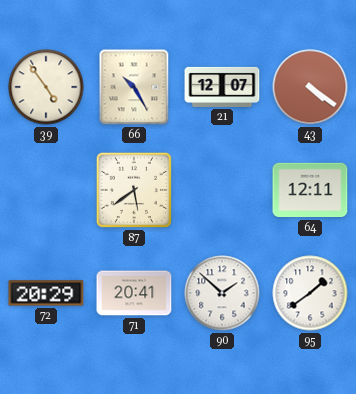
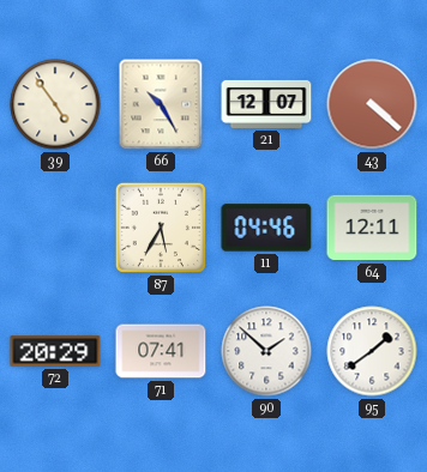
43: 4:21 -> 4:22
87: 5:39 -> 5:35
11: none -> 04:46
71: 20:41 -> 07:41
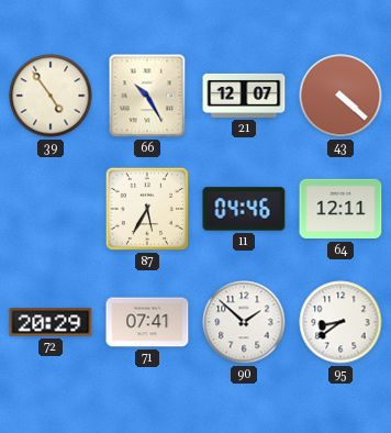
95: 1:39 -> 8:39
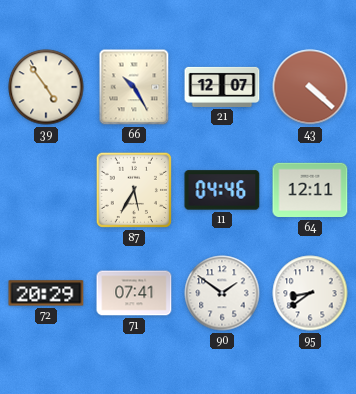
90: 1:52 -> 1:51
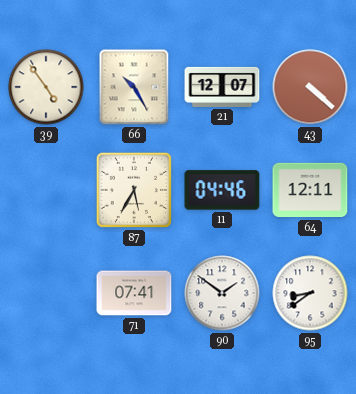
72: 20:29 -> none
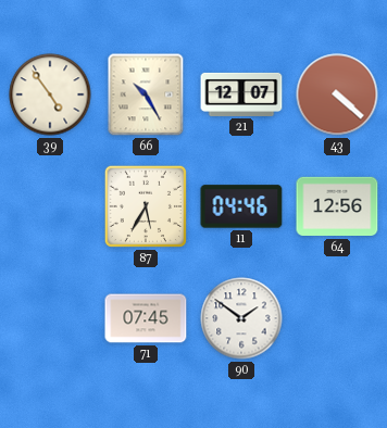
64: 12:11 -> 12:56
71: 07:41 -> 07:45
95: 8:39 -> none
